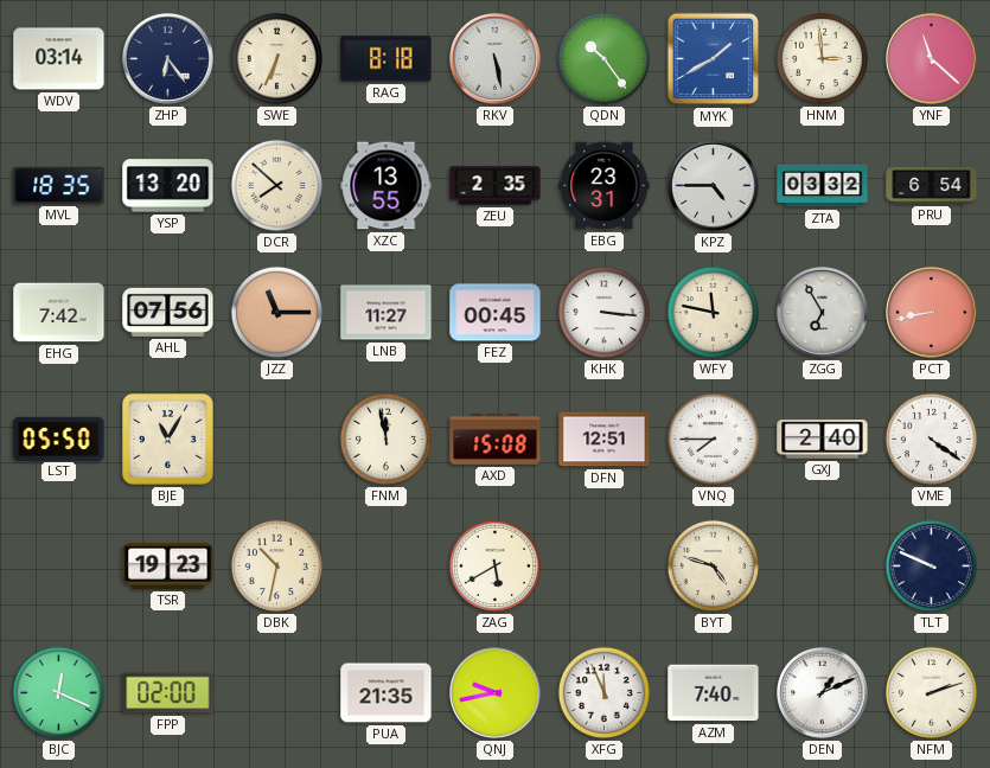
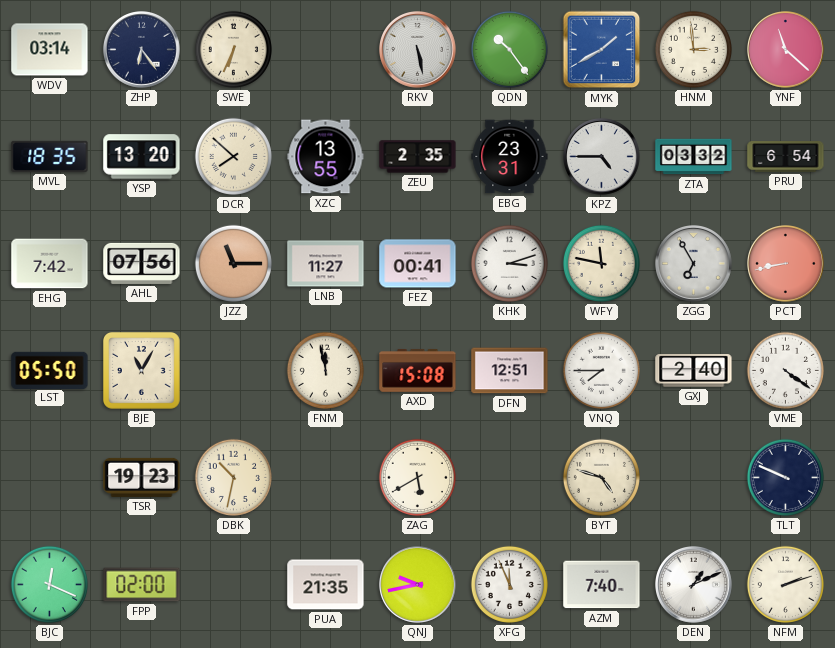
RAG: 8:18 -> none
FEZ: 00:45 -> 00:41
KHK: 3:16 -> 3:12
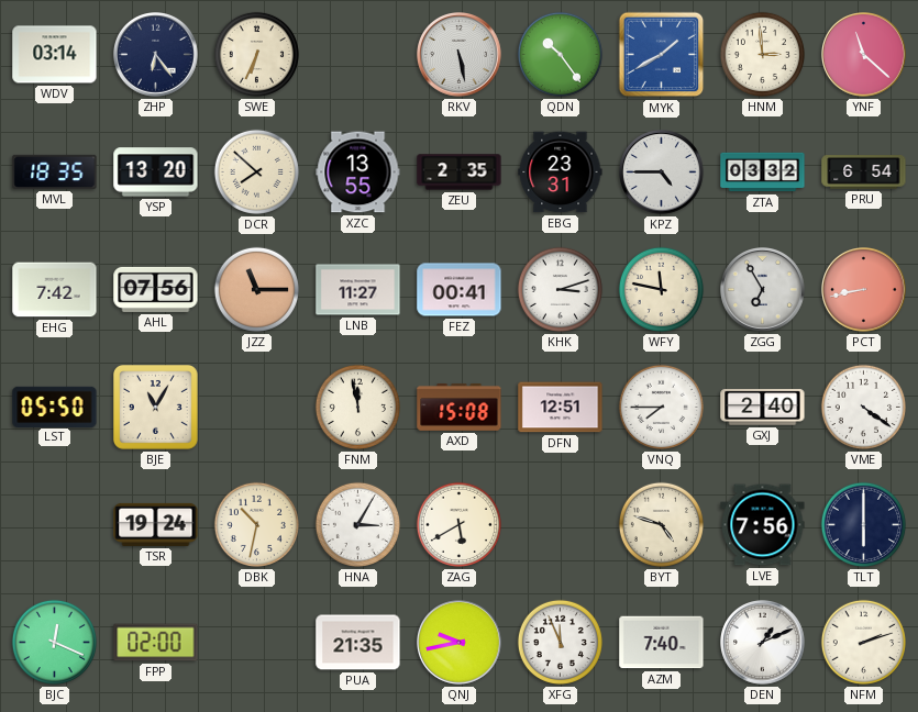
TSR: 19:23 -> 19:24
HNA: none -> 3:05
LVE: none -> 7:56
TLT: 9:49 -> 6:00
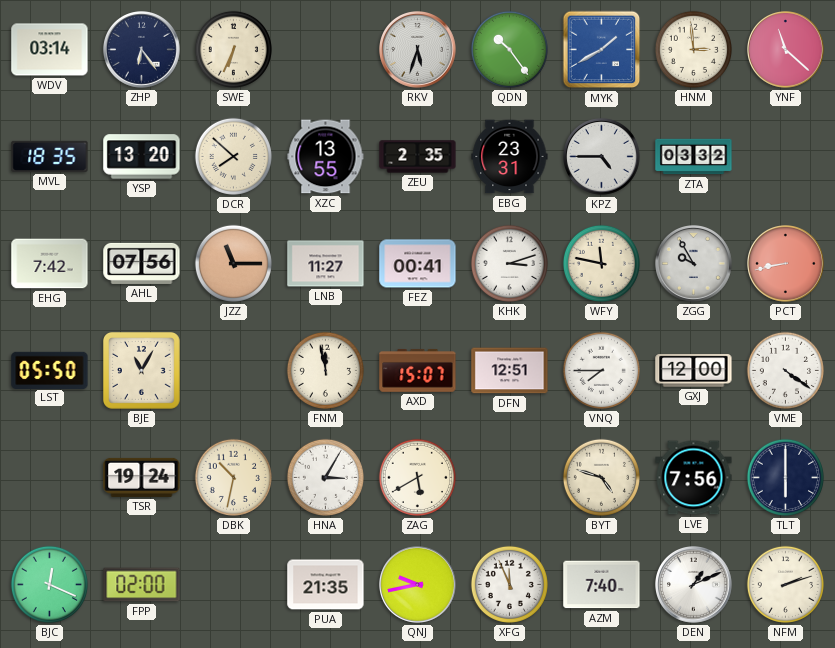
RKV: 5:28 -> 5:33
PRU: 6:54 -> none
ZGG: 6:55 -> 9:55
AXD: 15:08 -> 15:07
GXJ: 2:40 -> 12:00
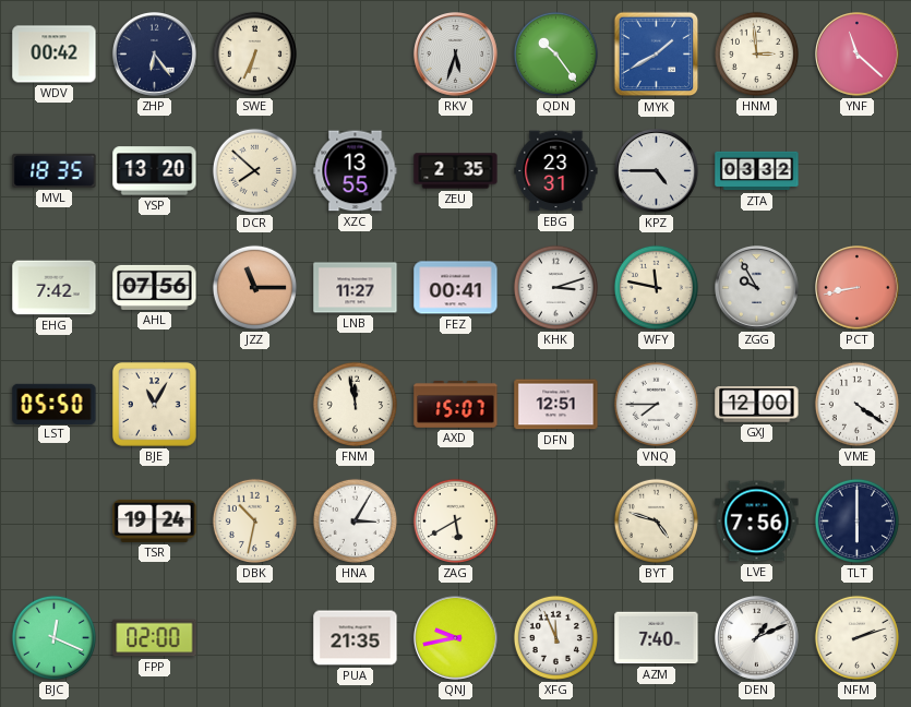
WDV: 03:14 -> 00:42
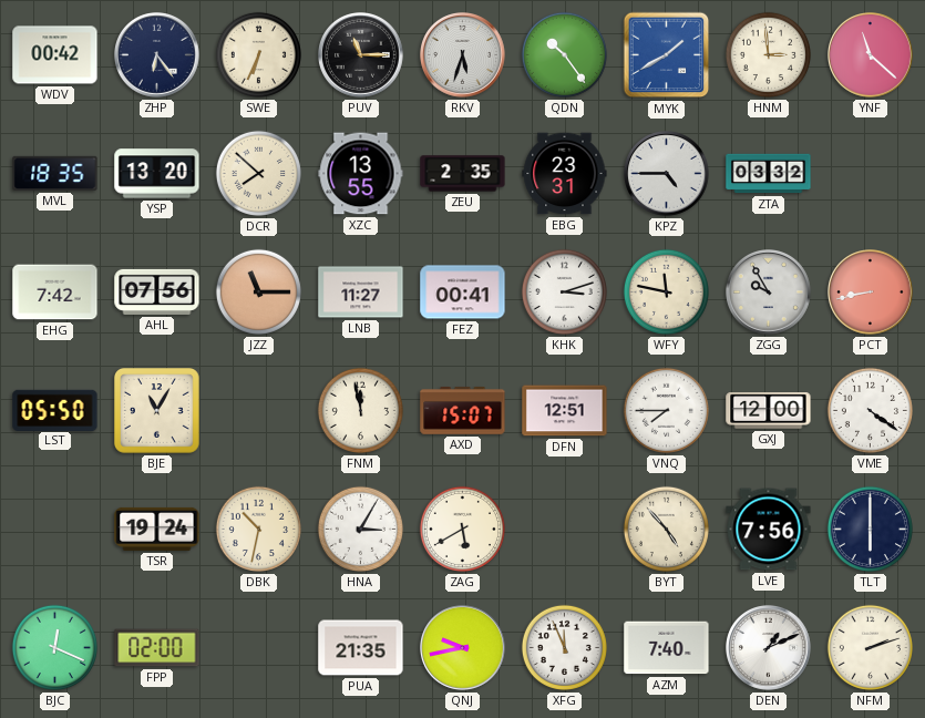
PUV: none -> 11:15
BYT: 4:48 -> 4:53
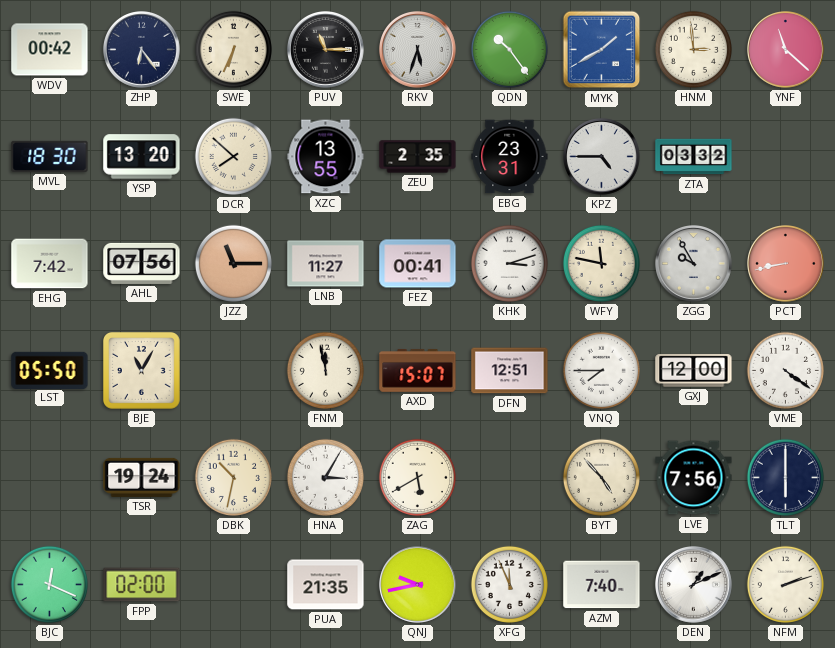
MVL: 18:35 -> 18:30
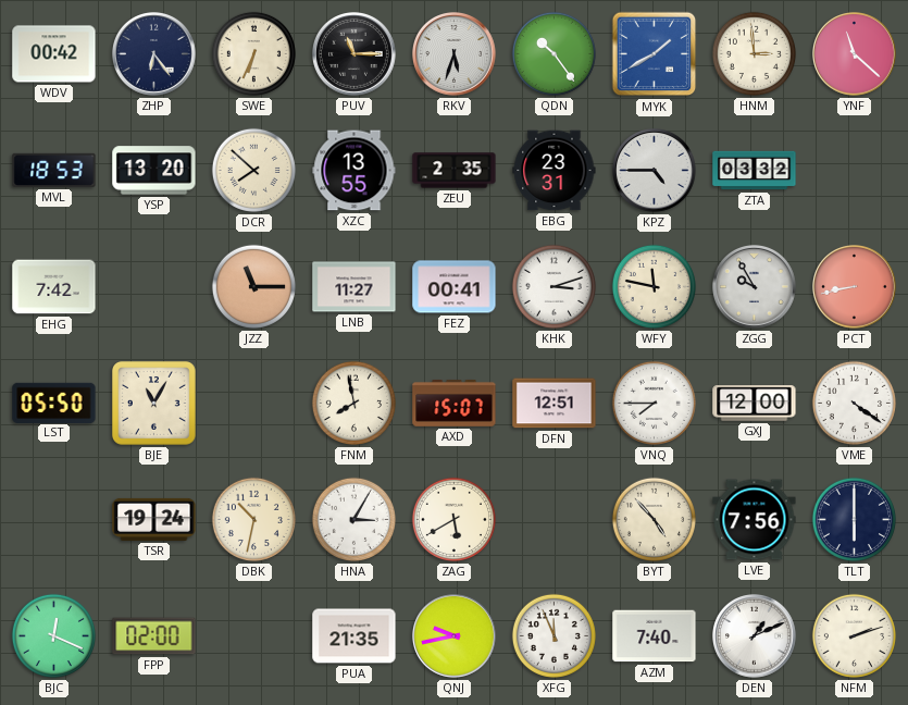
MVL: 18:30 -> 18:53
AHL: 07:56 -> none
FNM: 11:58 -> 7:58
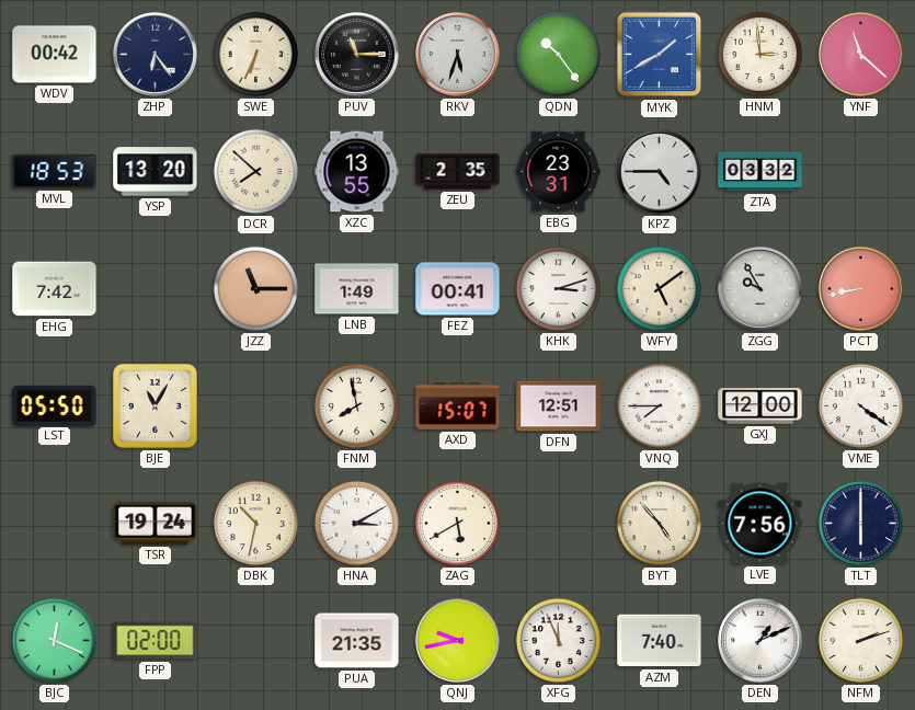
LNB: 11:27 -> 1:49
WFY: 11:47 -> 5:09
HNA: 3:05 -> 3:10
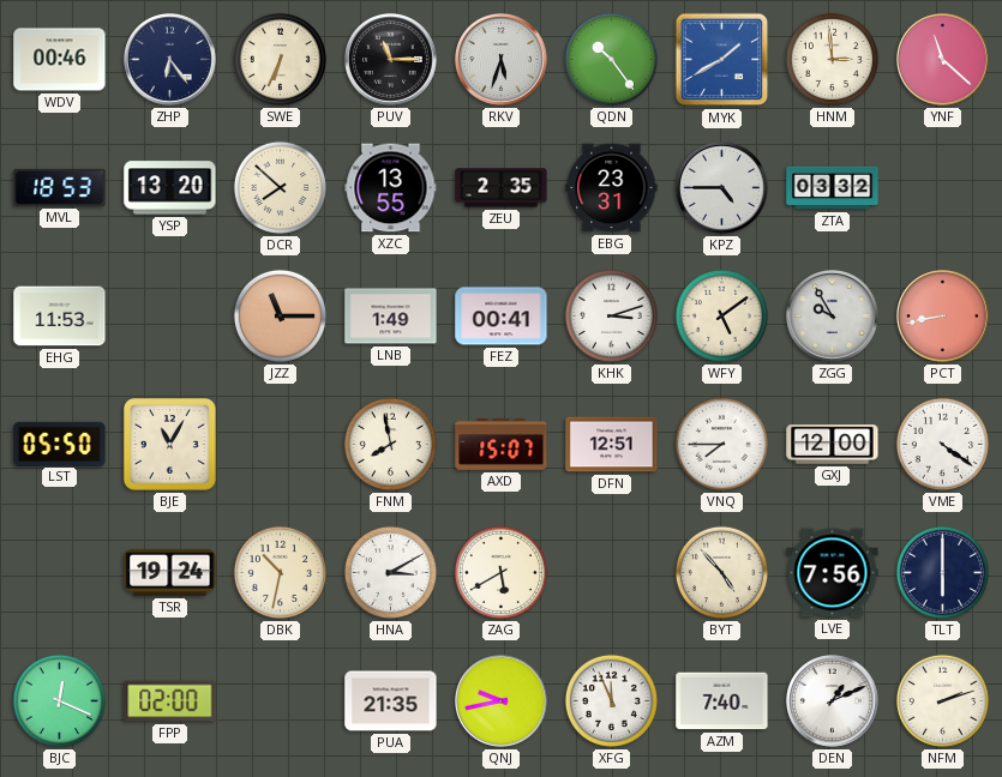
WDV: 00:42 -> 00:46
EHG: 7:42 -> 11:53
